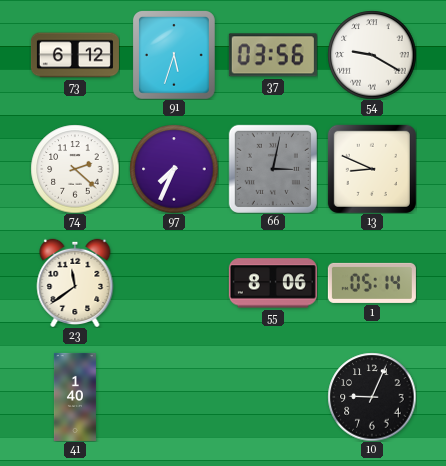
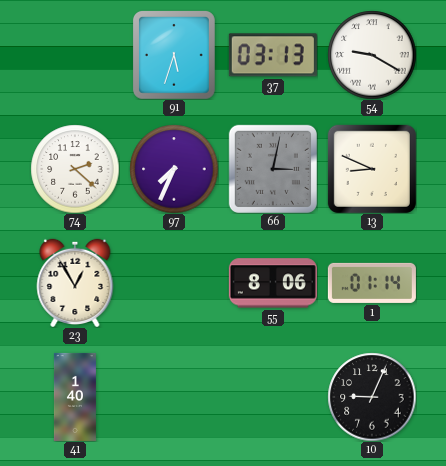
73: 6:12 -> none
37: 03:56 -> 03:13
23: 11:39 -> 12:55
1: 05:14 -> 01:14
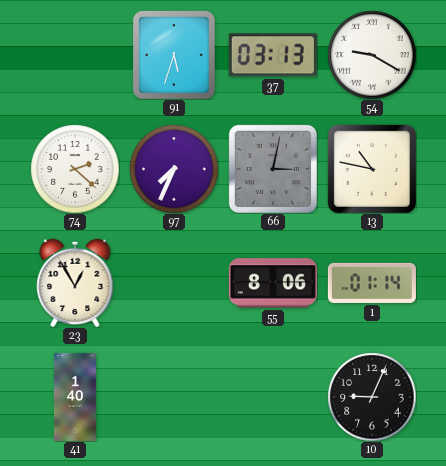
13: 8:49 -> 10:47
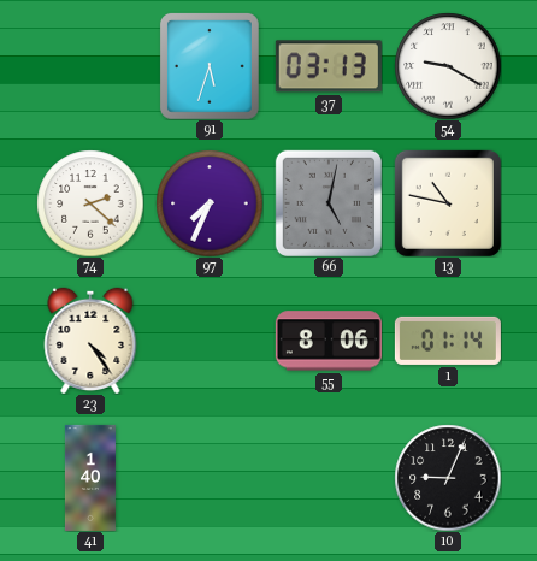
66: 3:02 -> 5:02
23: 12:55 -> 4:24
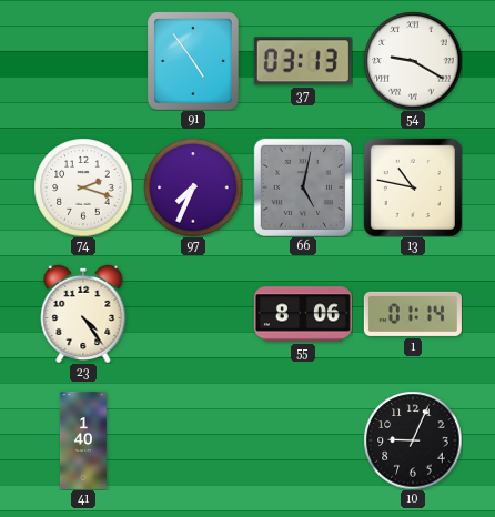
91: 5:33 -> 4:54
74: 2:22 -> 2:18
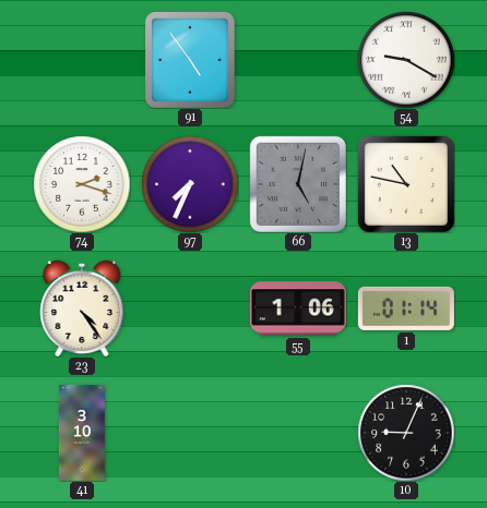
37: 03:13 -> none
55: 8:06 -> 1:06
41: 1:40 -> 3:10
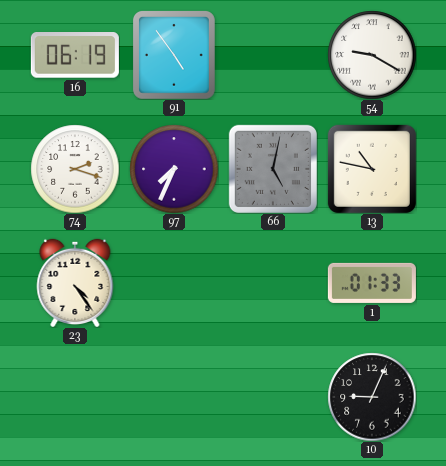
16: none -> 06:19
55: 1:06 -> none
1: 01:14 -> 01:33
41: 3:10 -> none
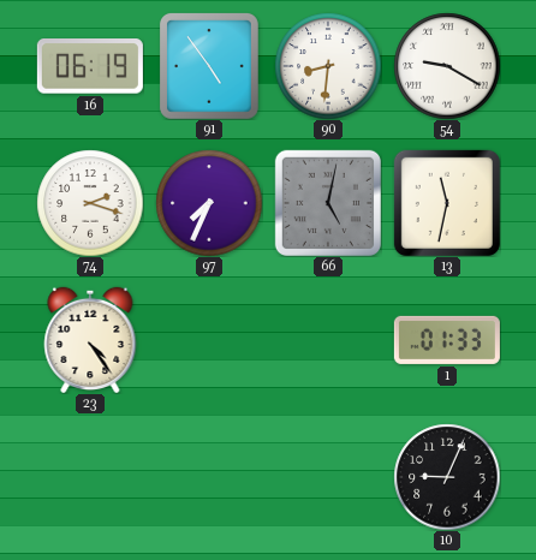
90: none -> 8:31
13: 10:47 -> 11:32
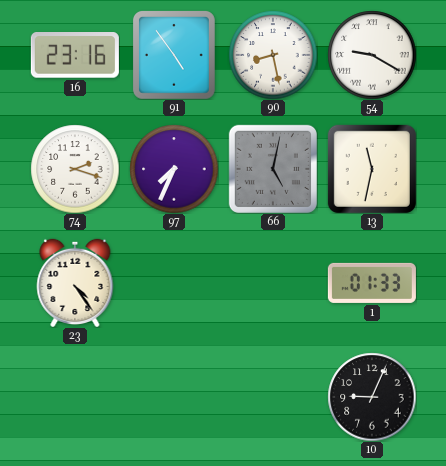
16: 06:19 -> 23:16
90: 8:31 -> 8:28
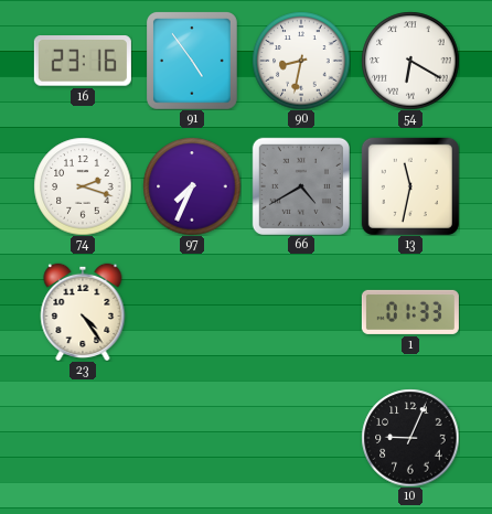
90: 8:28 -> 8:32
54: 9:20 -> 6:20
66: 5:02 -> 4:40
